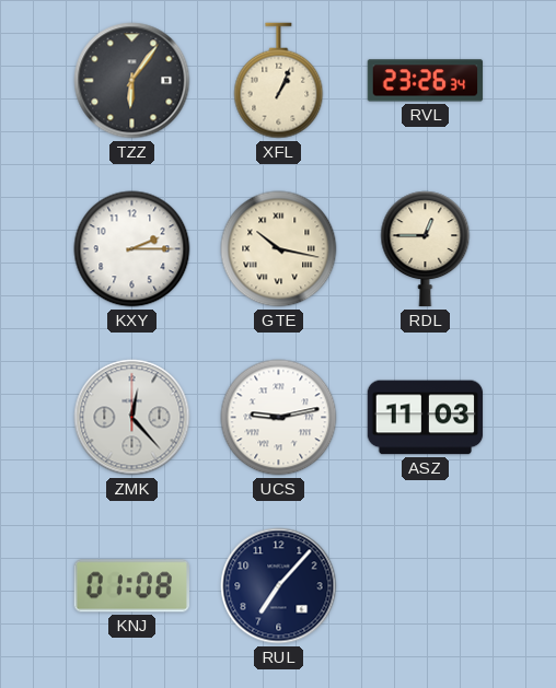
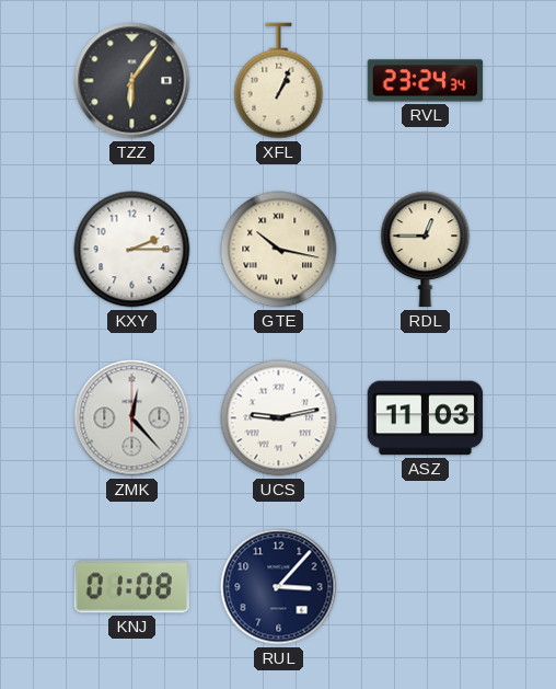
RVL: 23:26 -> 23:24
RUL: 7:07 -> 3:07
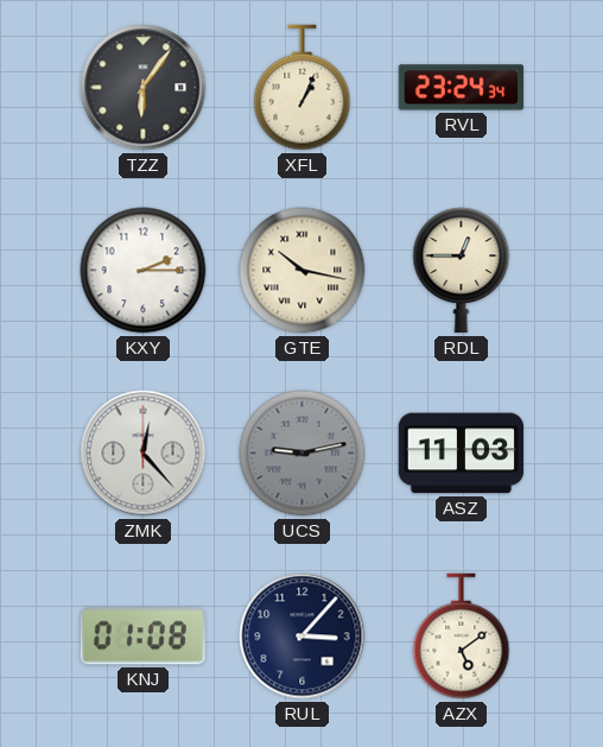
UCS dial: white -> grey
AZX: none -> 5:09
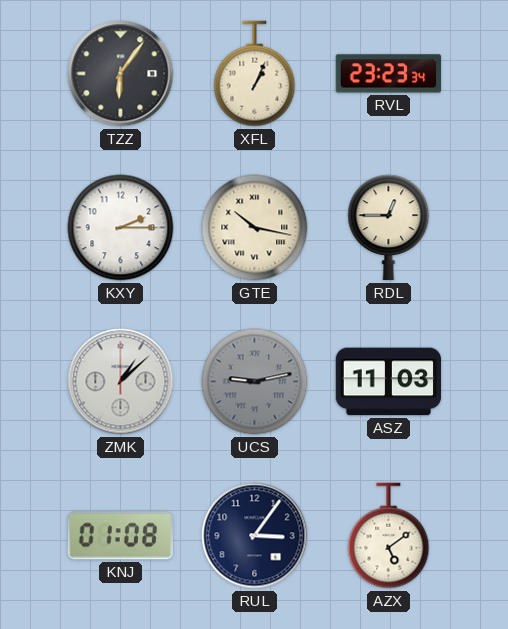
RVL: 23:24 -> 23:23
ZMK: 12:23 -> 1:08
RUL: 3:07 -> 3:06
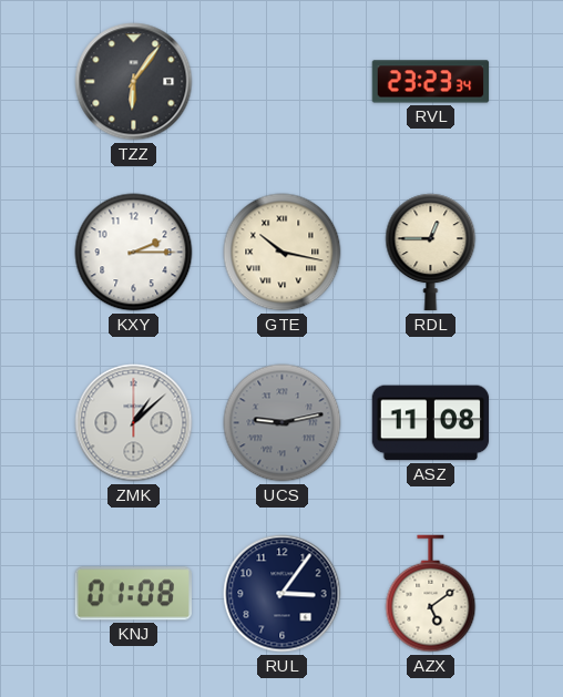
XFL: 1:04 -> none
ASZ: 11:03 -> 11:08
